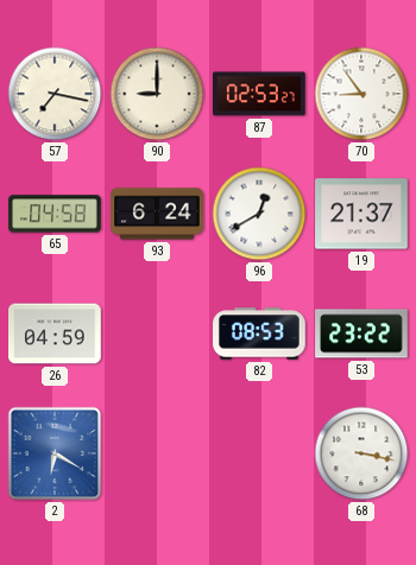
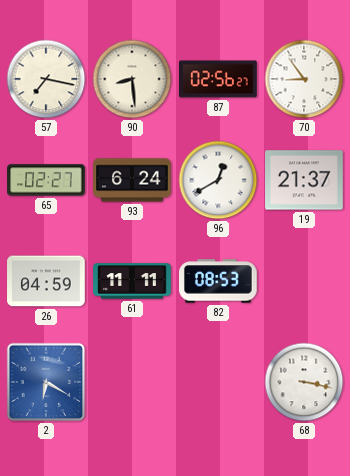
90: 9:00 -> 8:29
87: 02:53 -> 02:56
65: 04:58 -> 02:27
61: none -> 11:11
53: 23:22 -> none
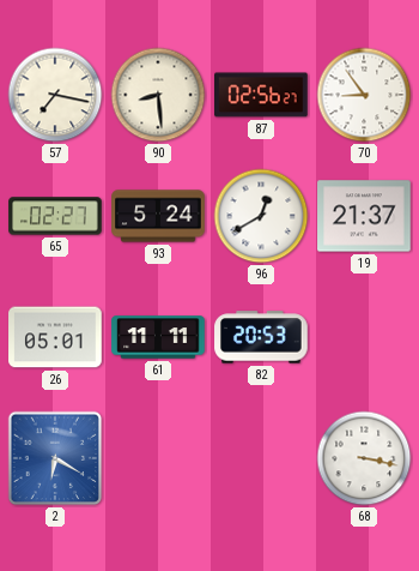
93: 6:24 -> 5:24
26: 04:59 -> 05:01
82: 08:53 -> 20:53
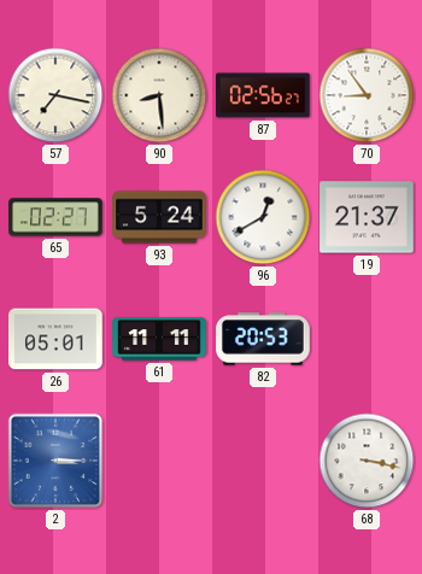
2: 6:20 -> 3:15
